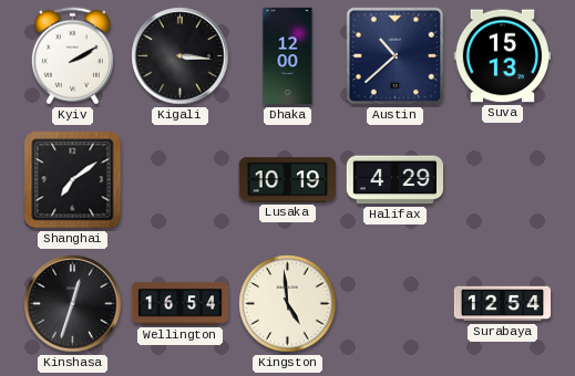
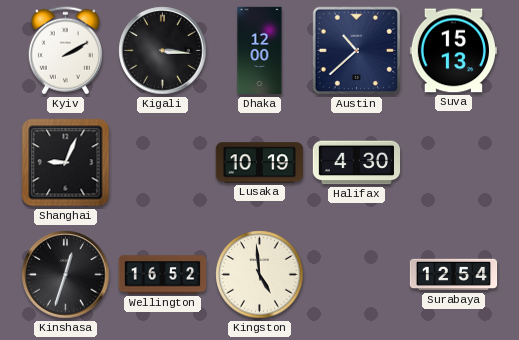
Shanghai: 7:09 -> 9:04
Halifax: 4:29 -> 4:30
Wellington: 16:54 -> 16:52
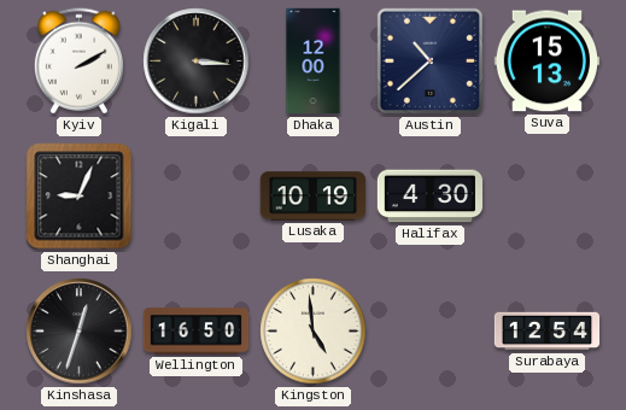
Wellington: 16:52 -> 16:50
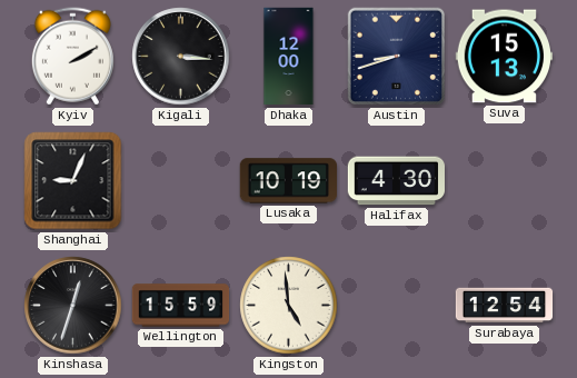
Austin: 10:38 -> 8:42
Wellington: 16:50 -> 15:59
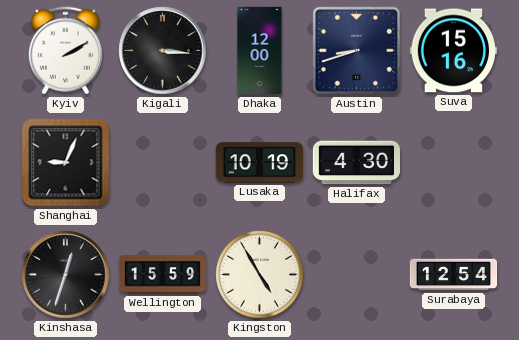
Suva: 15:13 -> 15:16
Kingston: 4:59 -> 4:55
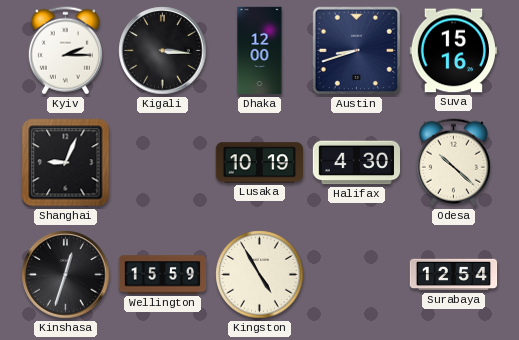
Kyiv: 2:10 -> 2:15
Odesa: none -> 10:22
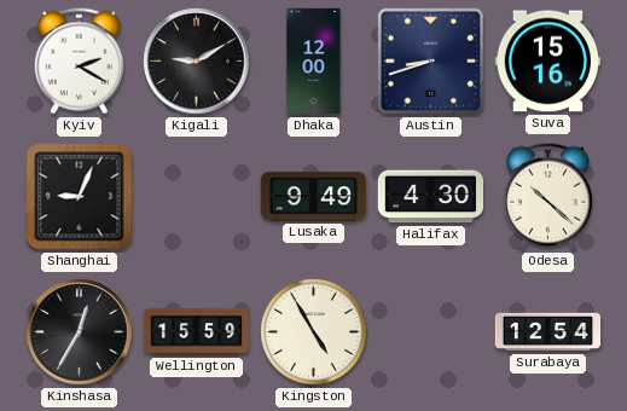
Kyiv: 2:15 -> 2:20
Kigali: 3:16 -> 9:10
Lusaka: 10:19 -> 9:49
Kinshasa: 12:33 -> 12:35
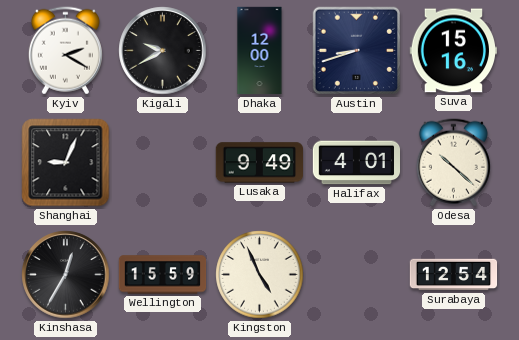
Kigali: 9:10 -> 9:40
Halifax: 4:30 -> 4:01
Kingston: 4:55 -> 4:56
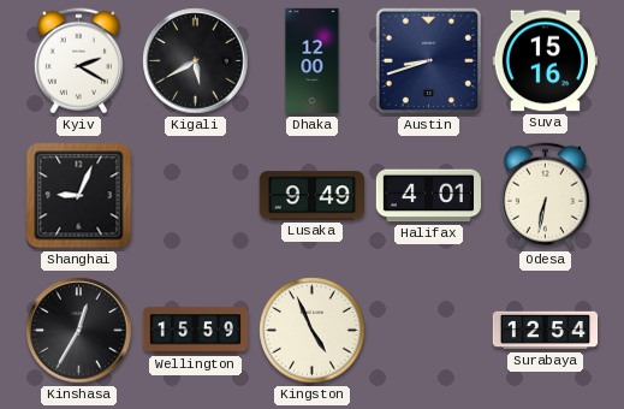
Kigali: 9:40 -> 5:40
Odesa: 10:22 -> 6:32
